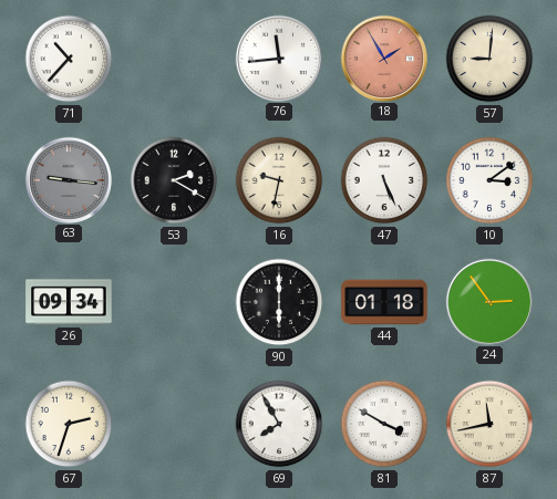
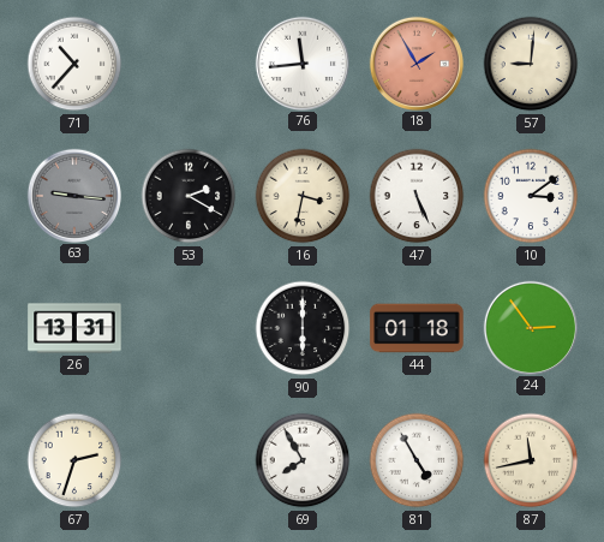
16: 9:32 -> 3:32
26: 09:34 -> 13:31
81: 3:50 -> 4:55
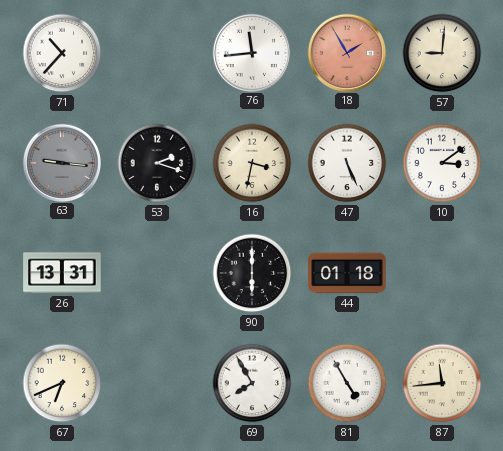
53: 2:20 -> 2:18
24: 2:54 -> none
67: 2:33 -> 6:41
87: 11:43 -> 11:44
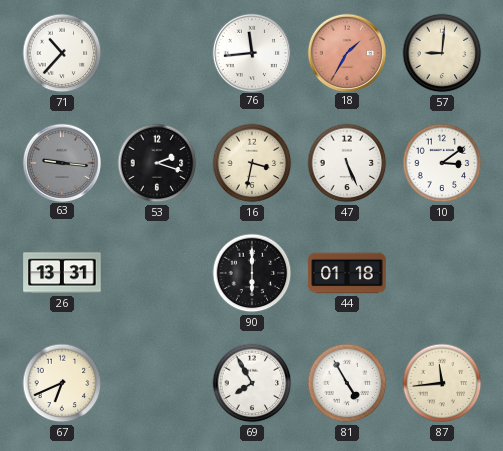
18: 1:55 -> 1:35
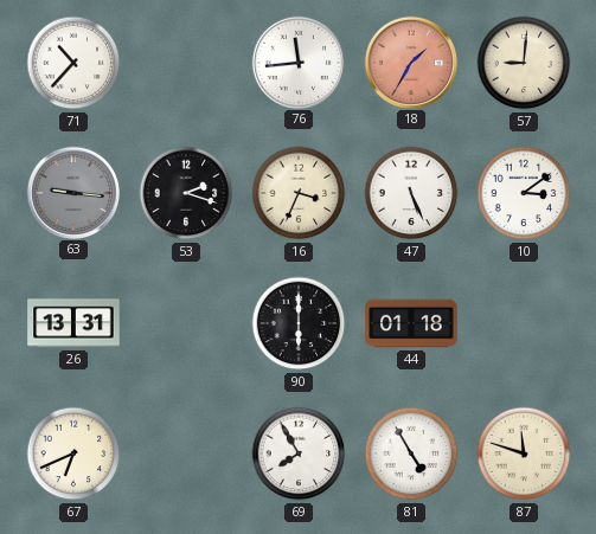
16: 3:32 -> 3:34
87: 11:44 -> 11:48
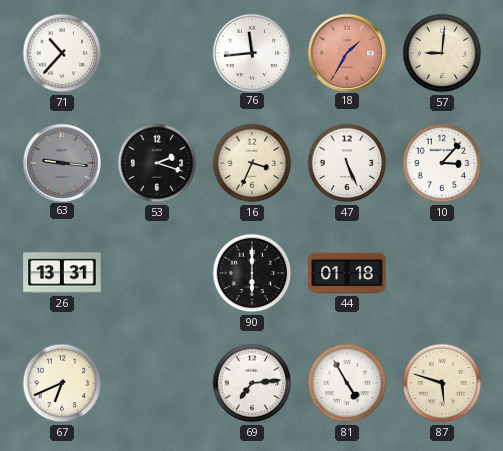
10: 3:09 -> 3:07
69: 7:55 -> 7:14
87: 11:48 -> 5:48
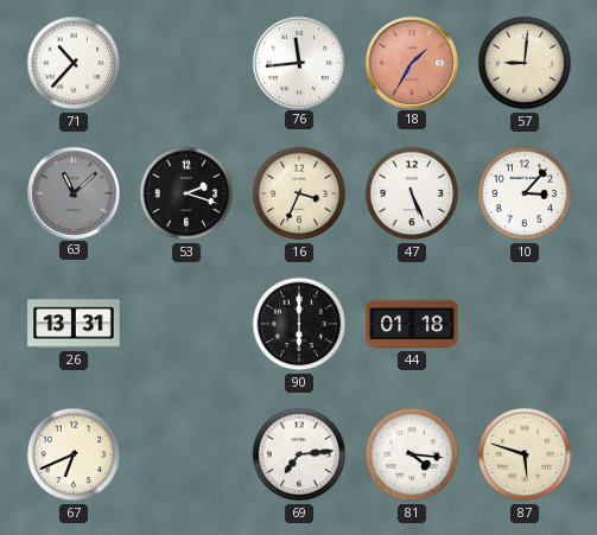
63: 9:16 -> 11:08
81: 4:55 -> 4:16
